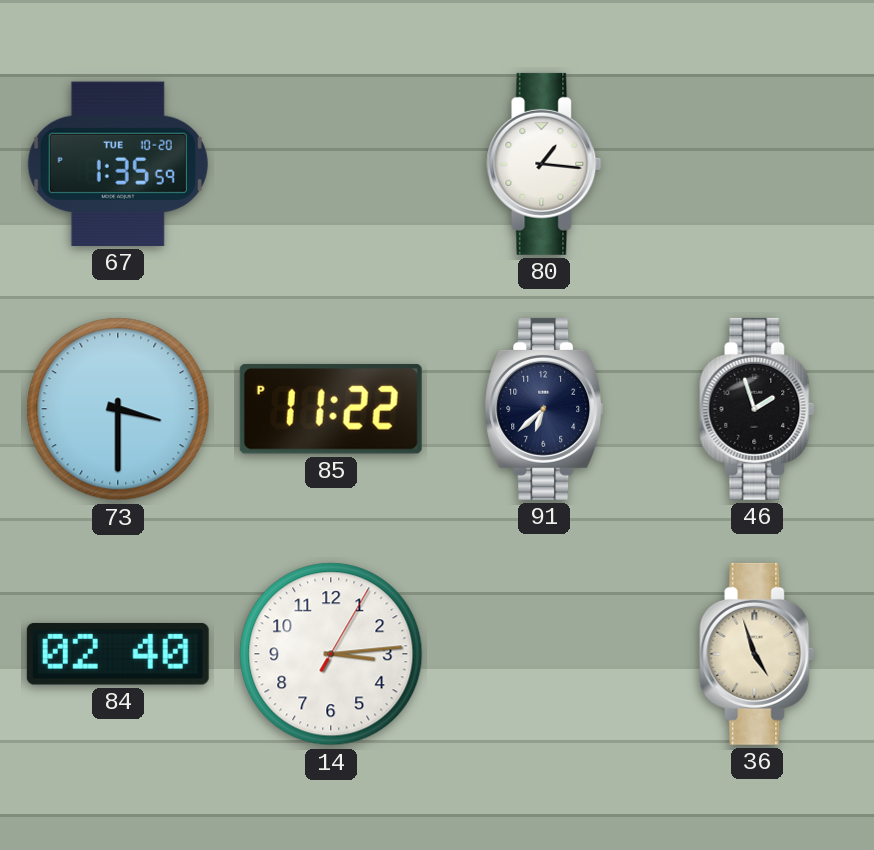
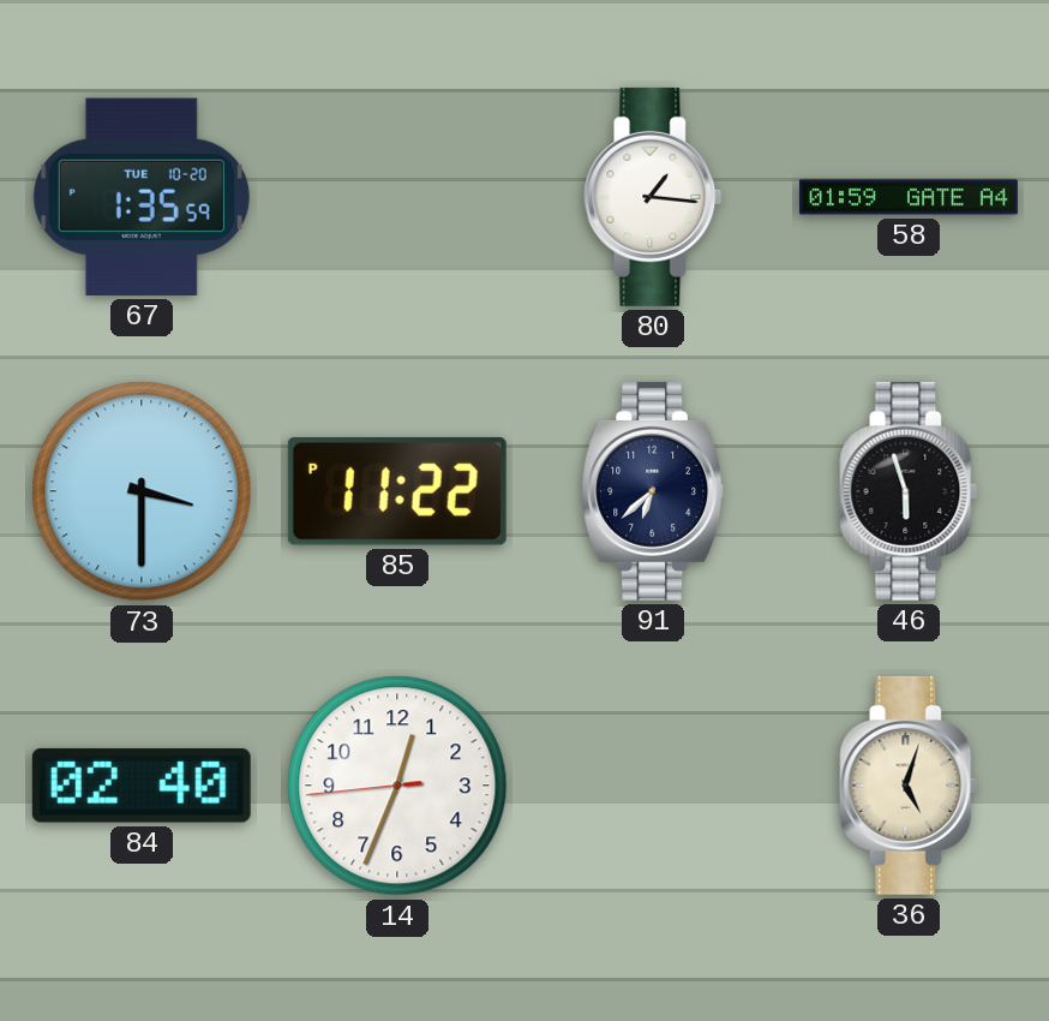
58: none -> 01:59
46: 1:57 -> 5:57
14: 3:14 -> 12:33
36: 4:57 -> 5:03
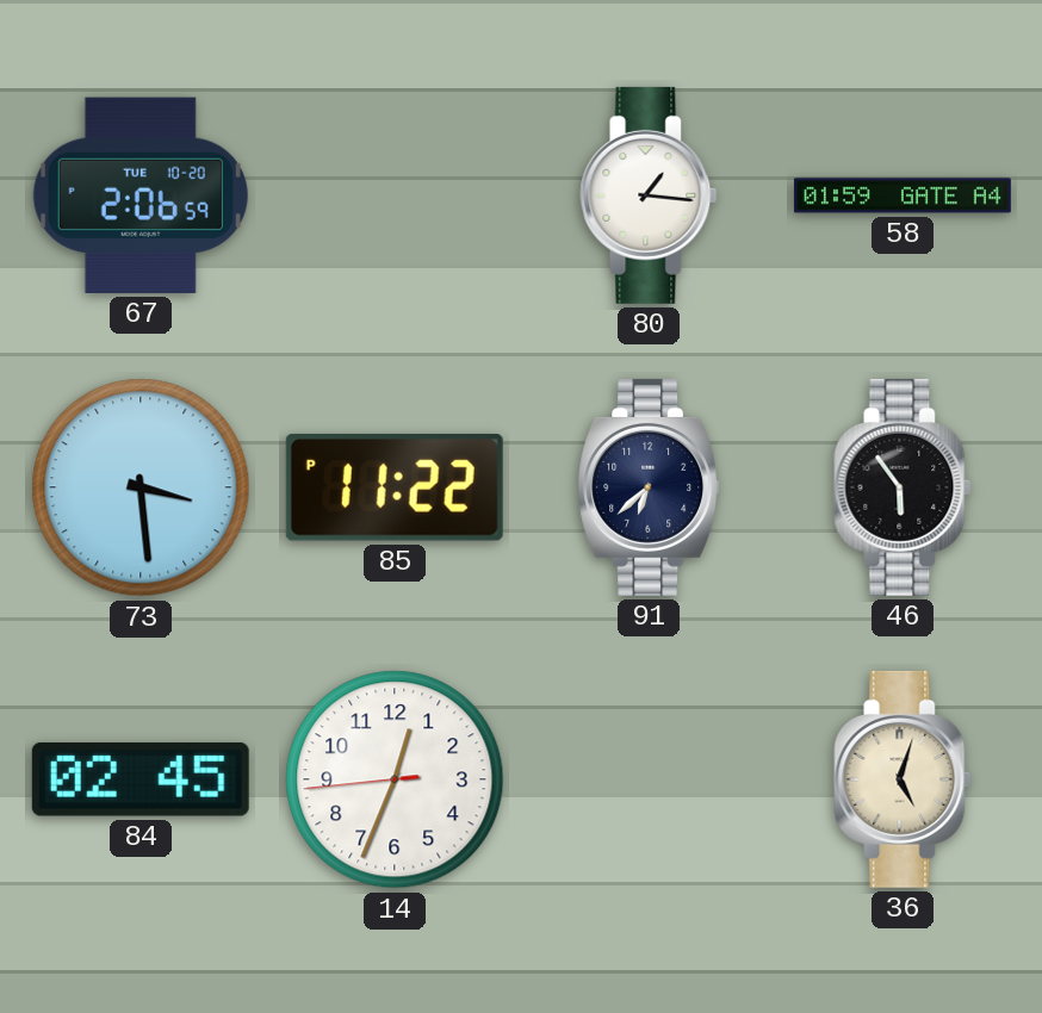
67: 1:35 -> 2:06
73: 3:30 -> 3:29
46: 5:57 -> 5:54
84: 02:40 -> 02:45
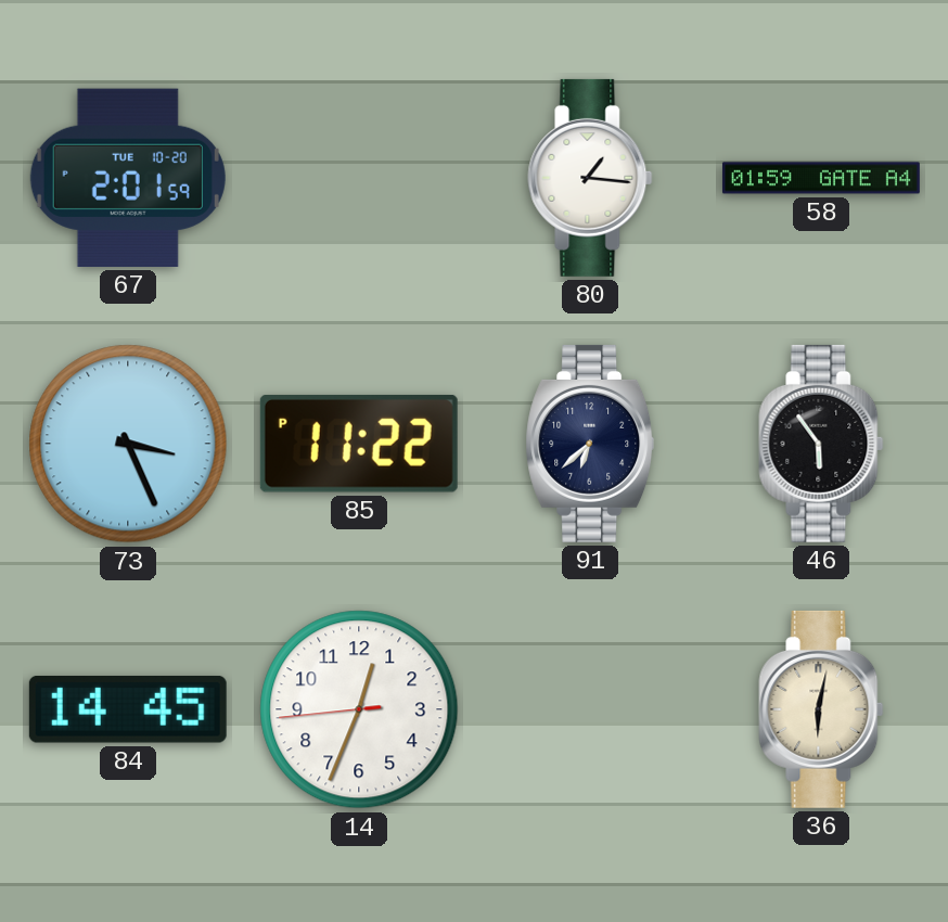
67: 2:06 -> 2:01
73: 3:29 -> 3:26
84: 02:45 -> 14:45
36: 5:03 -> 6:02
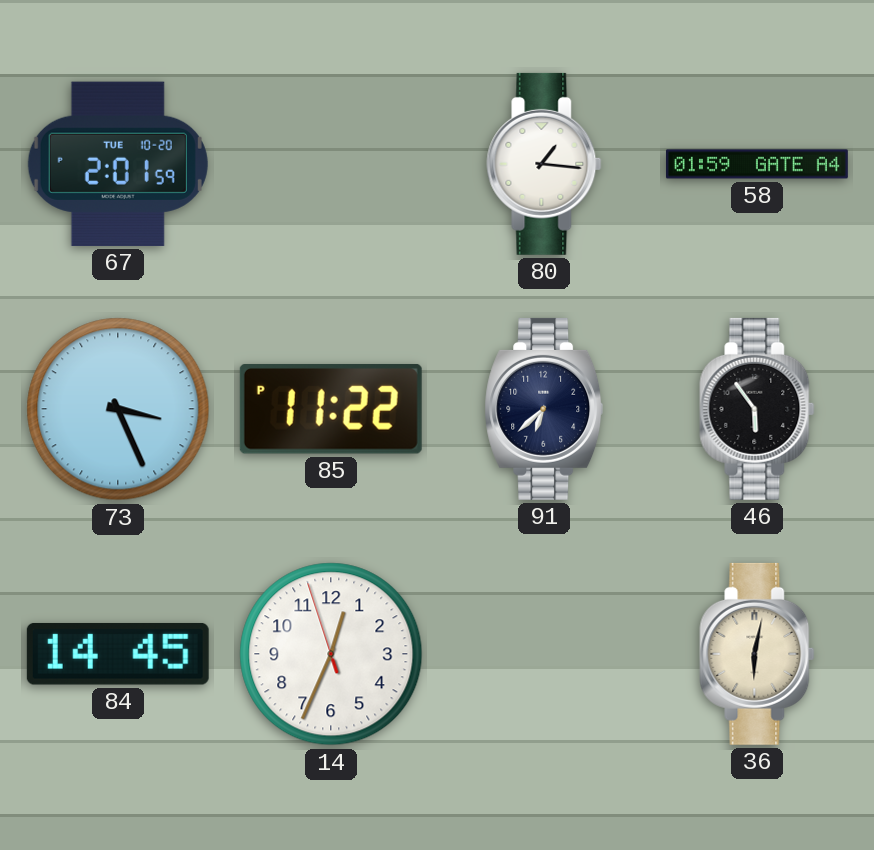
14: 12:33:44 -> 12:33:57
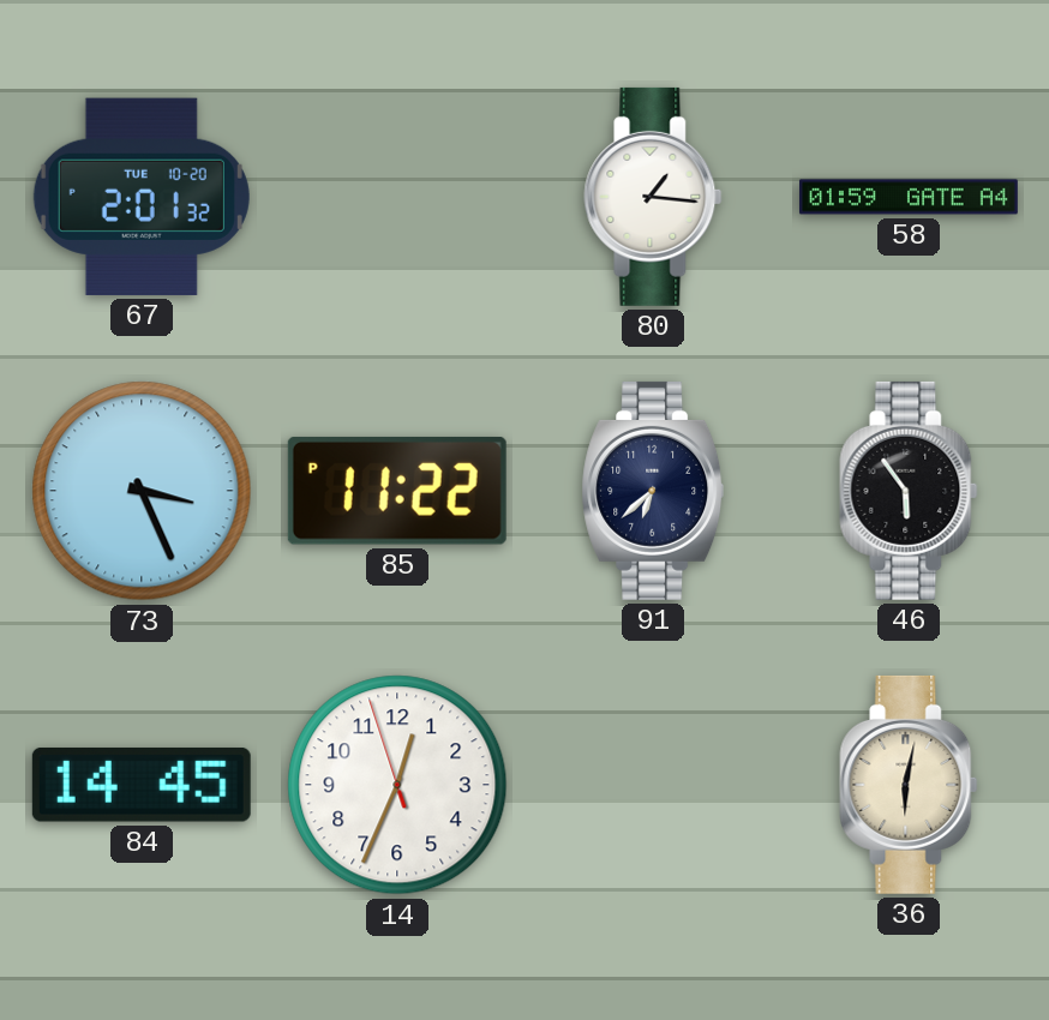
67: 2:01:59 -> 2:01:32
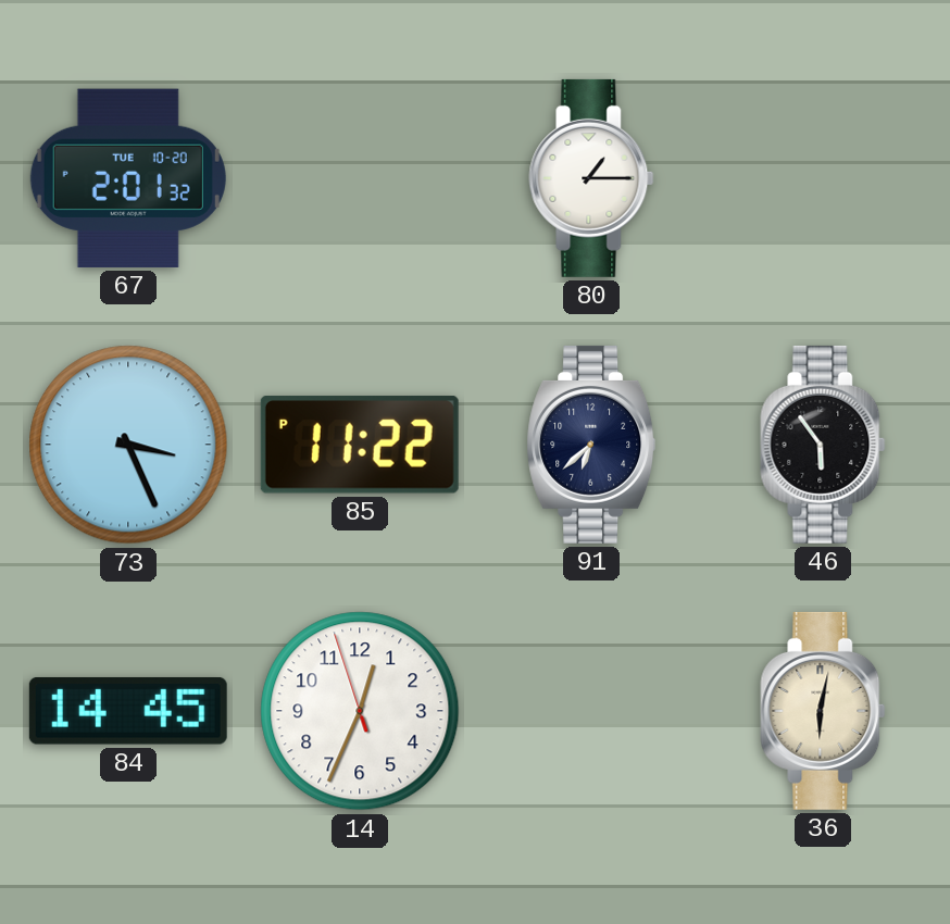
80: 1:16 -> 1:15
58: 01:59 -> none
